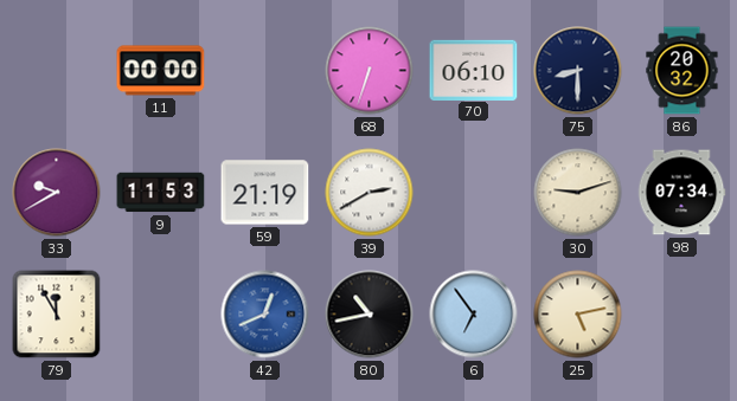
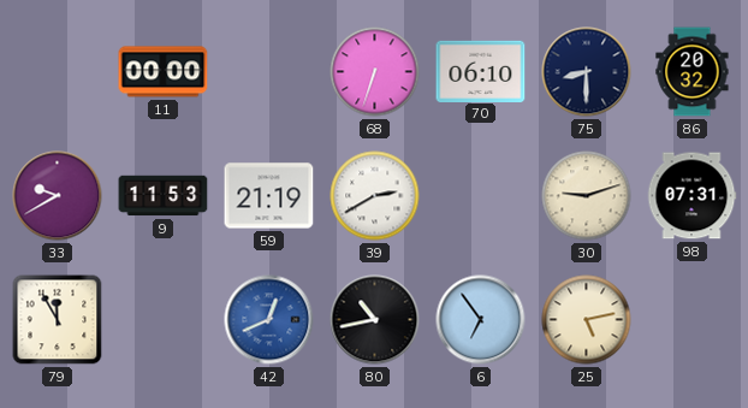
98: 07:34 -> 07:31
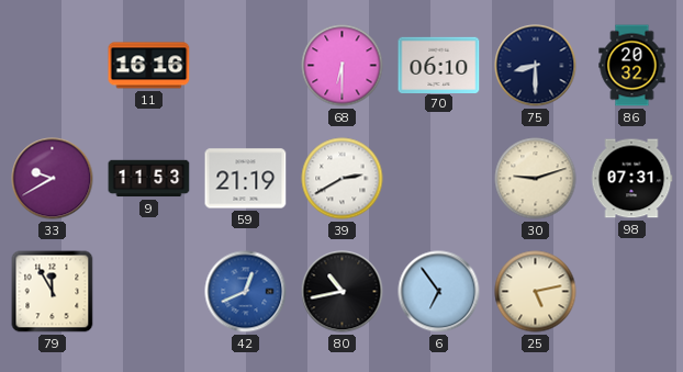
11: 00:00 -> 16:16
68: 6:33 -> 6:30
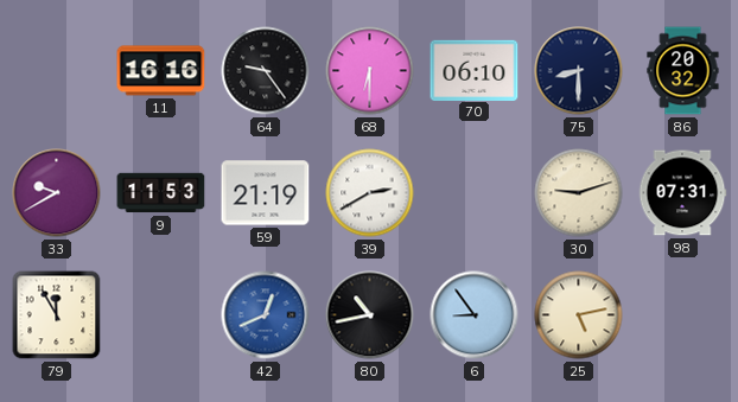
64: none -> 9:24
6: 6:54 -> 8:54
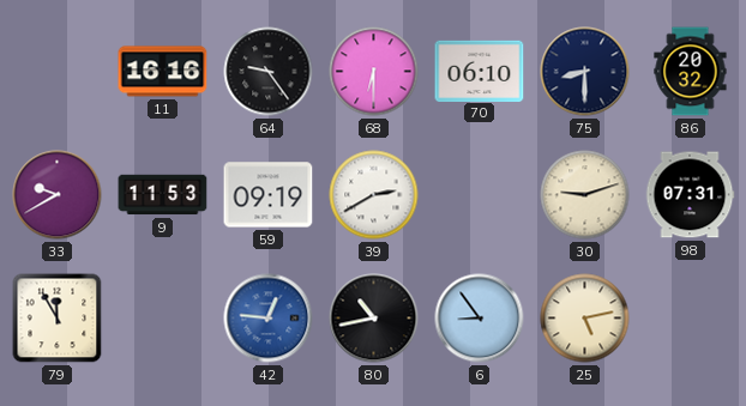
59: 21:19 -> 09:19
42: 12:41 -> 12:46
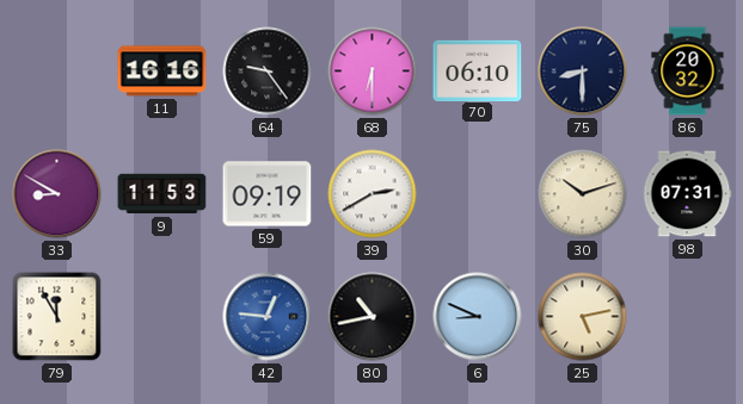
33: 9:40 -> 8:50
30: 9:12 -> 10:12
6: 8:54 -> 8:49
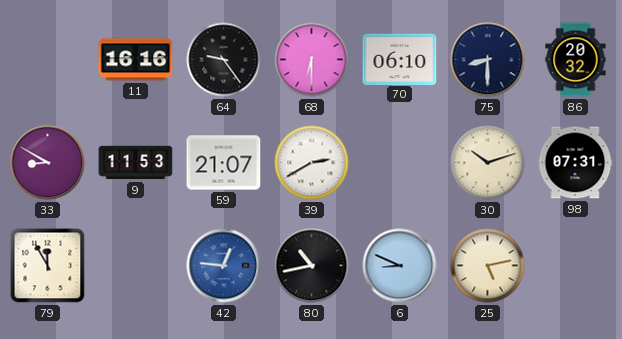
59: 09:19 -> 21:07
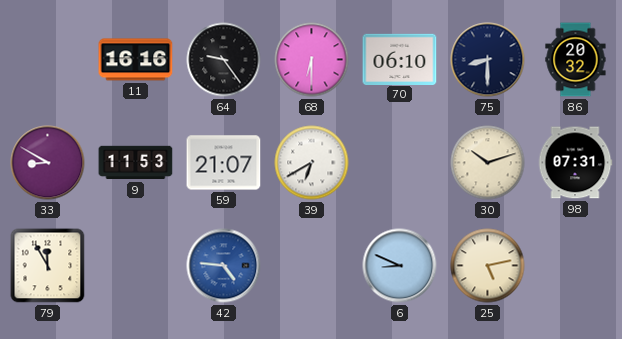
39: 2:40 -> 6:40
42: 12:46 -> 4:46
80: 10:43 -> none
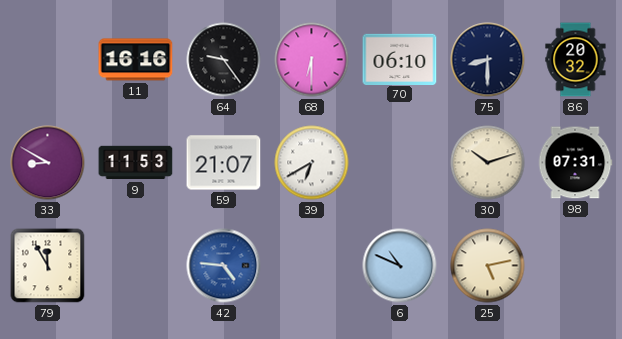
6: 8:49 -> 10:49
